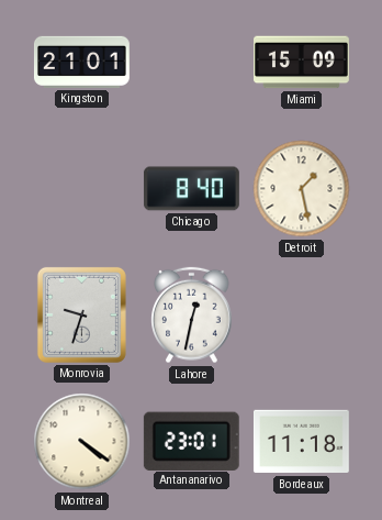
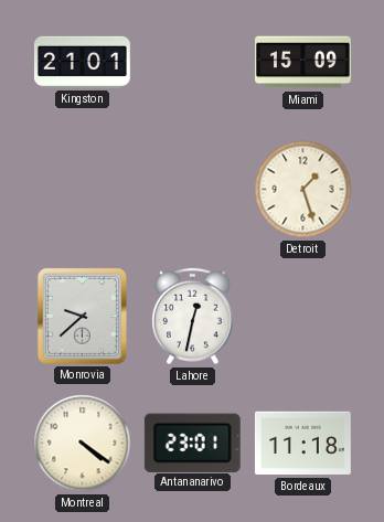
Chicago: 8:40 -> none
Detroit: 1:28 -> 1:27
Monrovia: 9:33 -> 9:38
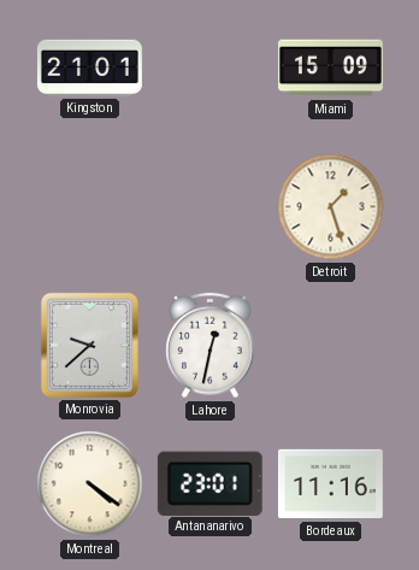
Bordeaux: 11:18 -> 11:16
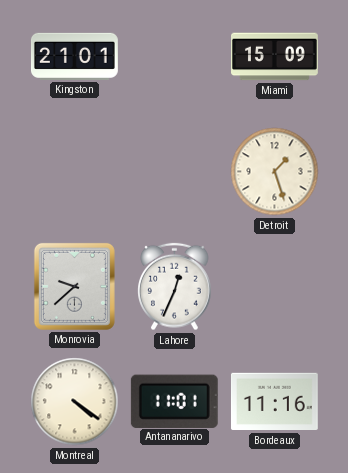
Lahore: 12:32 -> 12:34
Antananarivo: 23:01 -> 11:01
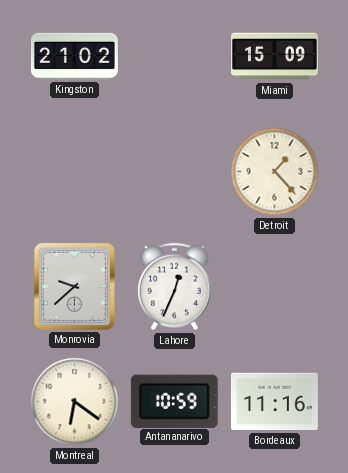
Kingston: 21:01 -> 21:02
Detroit: 1:27 -> 1:23
Montreal: 4:21 -> 6:21
Antananarivo: 11:01 -> 10:59
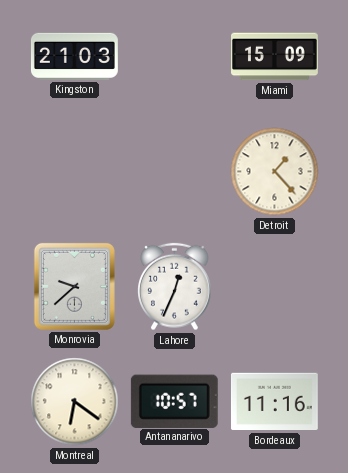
Kingston: 21:02 -> 21:03
Antananarivo: 10:59 -> 10:57
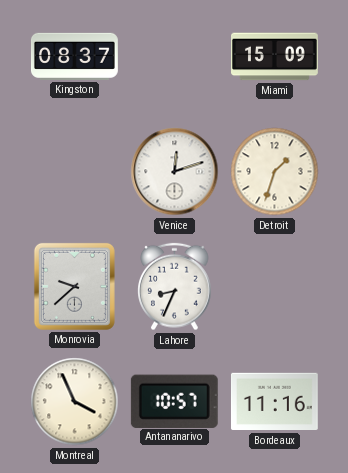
Kingston: 21:03 -> 08:37
Venice: none -> 12:12
Detroit: 1:23 -> 1:33
Lahore: 12:34 -> 8:34
Montreal: 6:21 -> 3:56
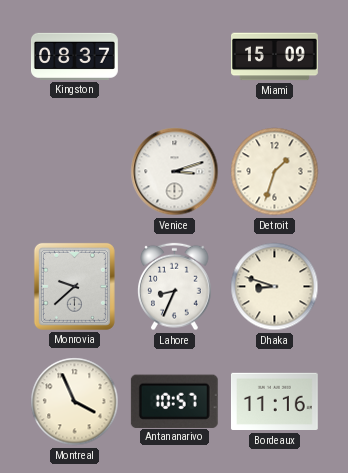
Venice: 12:12 -> 3:12
Dhaka: none -> 8:48
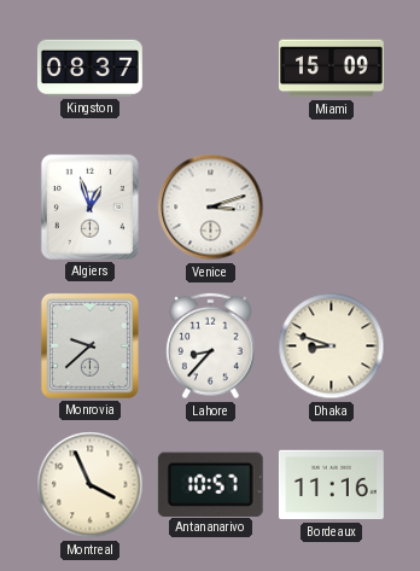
Algiers: none -> 12:57
Detroit: 1:33 -> none
Lahore: 8:34 -> 8:37
